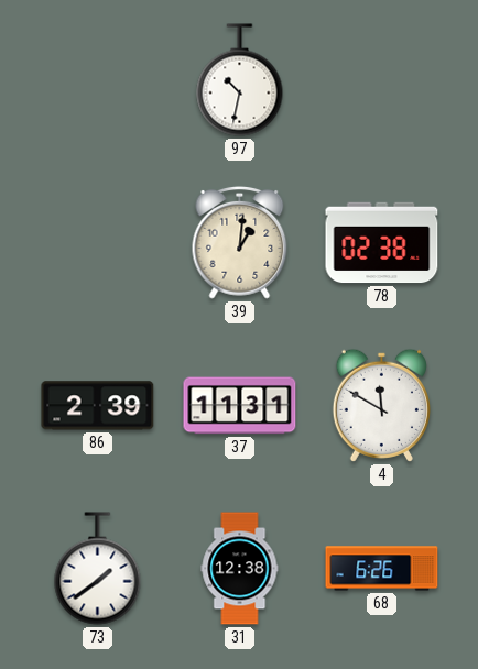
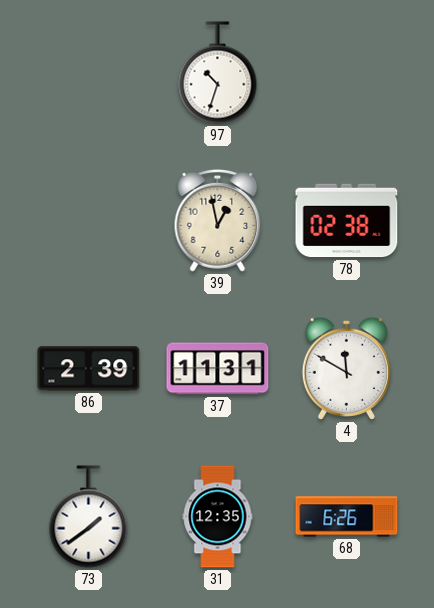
97: 10:32 -> 10:33
39: 1:01 -> 12:58
31: 12:38 -> 12:35
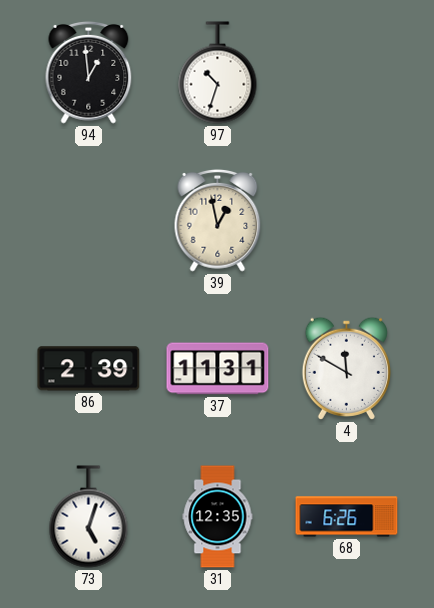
94: none -> 12:59
78: 02:38 -> none
73: 1:39 -> 5:03
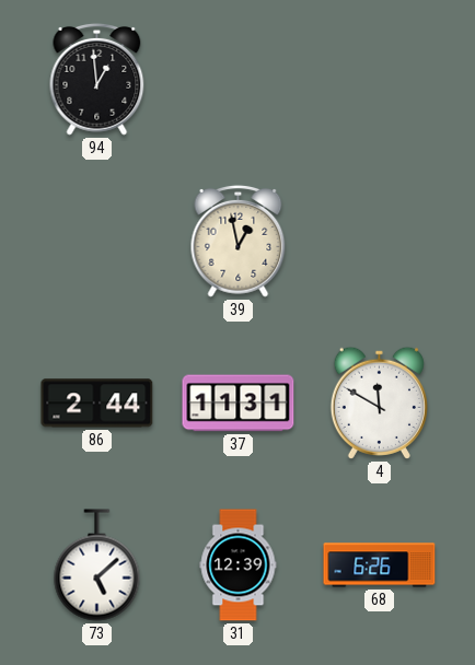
97: 10:33 -> none
86: 2:39 -> 2:44
73: 5:03 -> 5:08
31: 12:35 -> 12:39
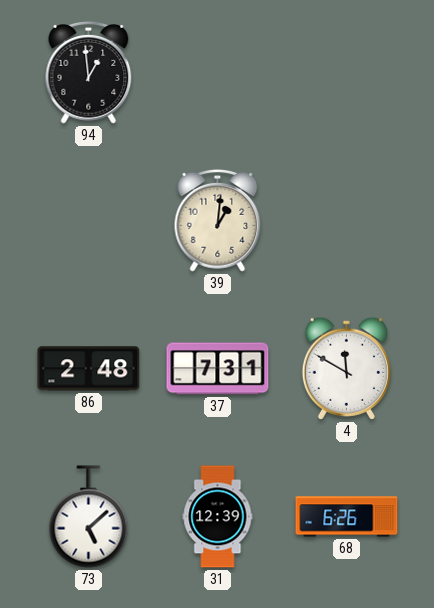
39: 12:58 -> 1:01
86: 2:44 -> 2:48
37: 11:31 -> 7:31
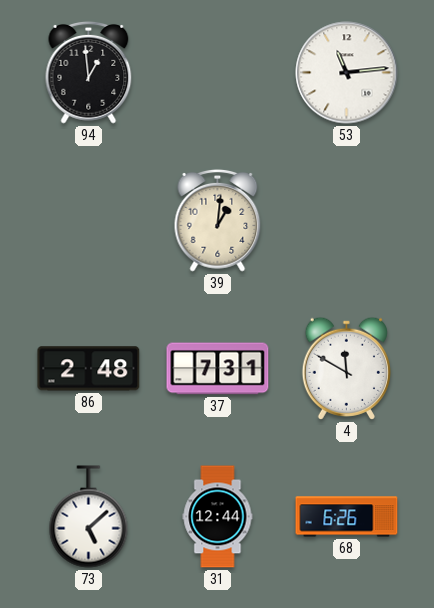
53: none -> 11:14
31: 12:39 -> 12:44
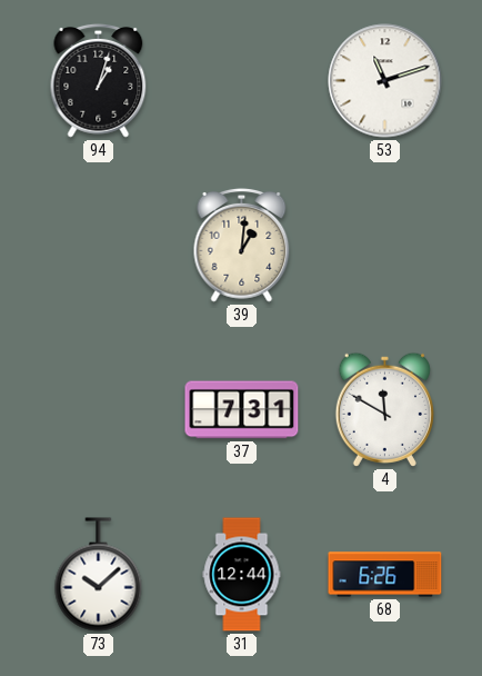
94: 12:59 -> 1:03
53: 11:14 -> 11:12
86: 2:48 -> none
73: 5:08 -> 10:08
